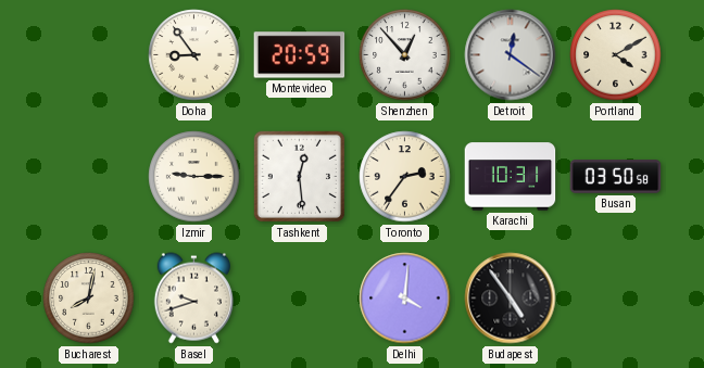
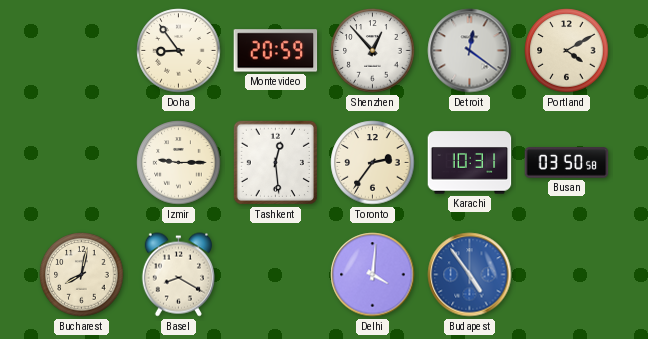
Basel: 9:42 -> 8:20
Budapest dial: black -> blue
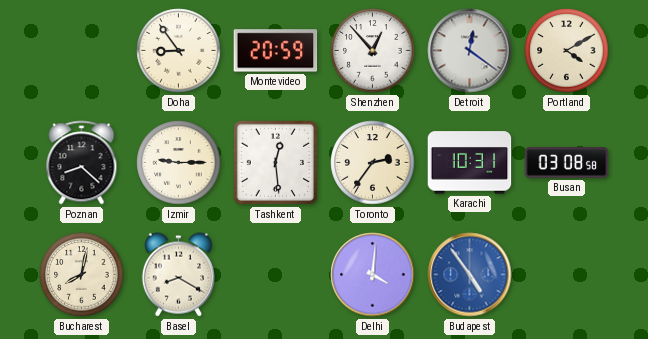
Poznan: none -> 8:22
Busan: 03:50 -> 03:08
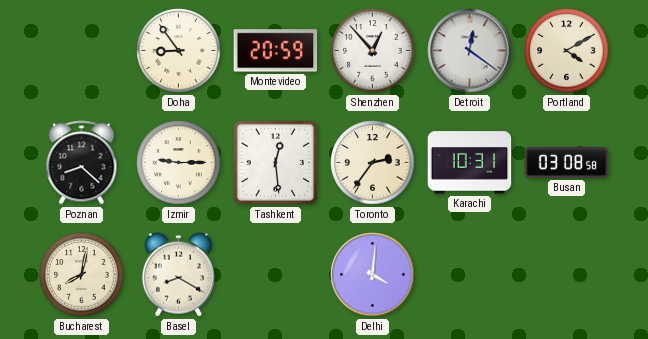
Budapest: 4:54 -> none
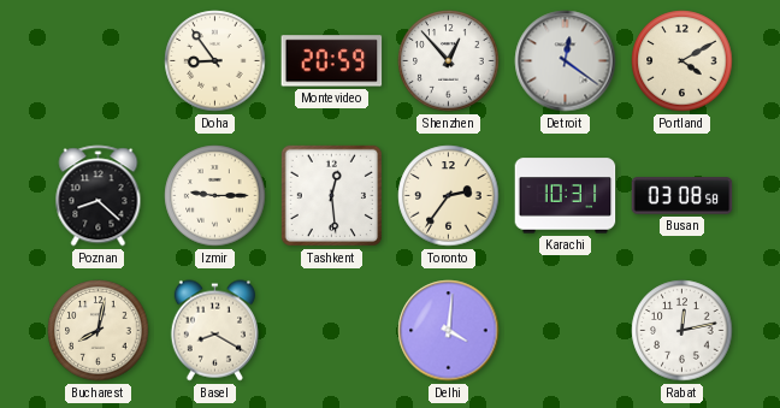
Rabat: none -> 12:13
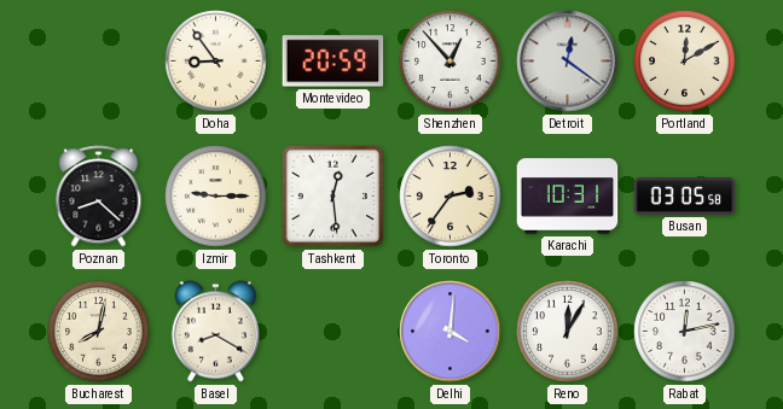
Portland: 4:10 -> 12:10
Busan: 03:08 -> 03:05
Reno: none -> 12:05
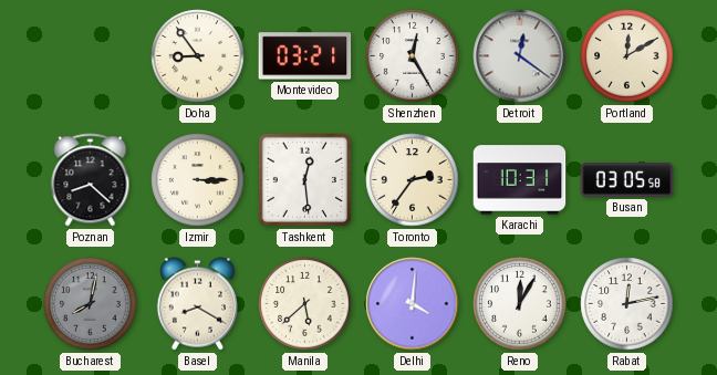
Montevideo: 20:59 -> 03:21
Shenzhen: 12:53 -> 12:25
Izmir: 9:15 -> 3:15
Bucharest dial: cream -> grey
Manila: none -> 5:38
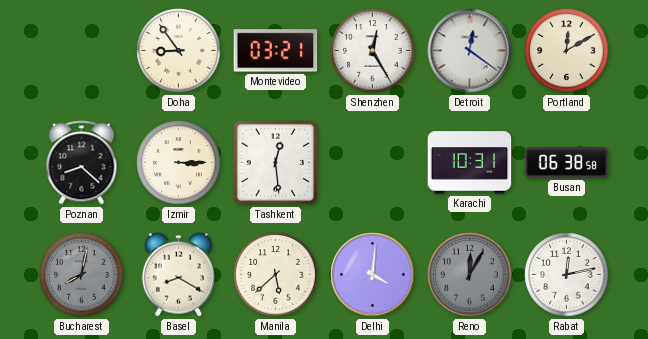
Toronto: 2:36 -> none
Busan: 03:05 -> 06:38
Reno dial: white -> grey
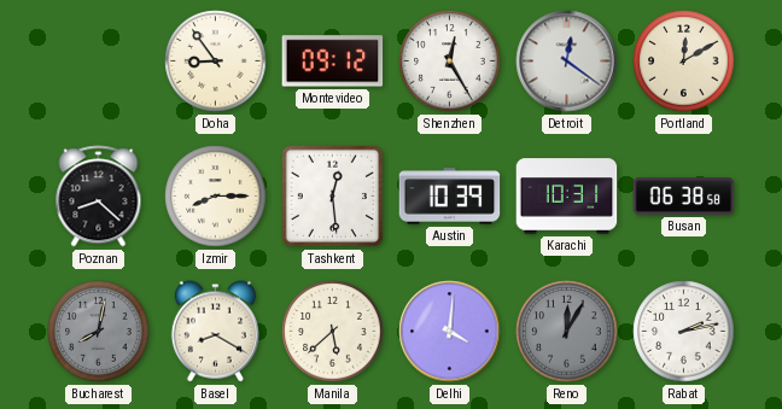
Montevideo: 03:21 -> 09:12
Izmir: 3:15 -> 8:15
Austin: none -> 10:39
Rabat: 12:13 -> 2:13
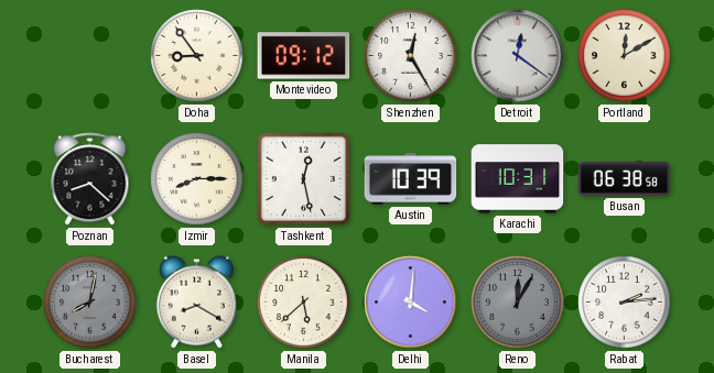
Tashkent: 12:29 -> 12:28
Rabat: 2:13 -> 2:14
